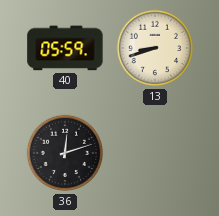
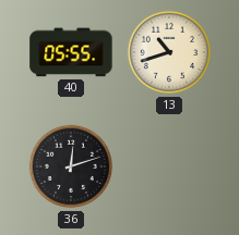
40: 05:59 -> 05:55
13: 8:42 -> 10:42
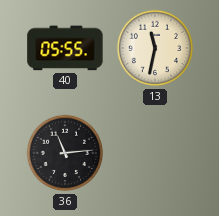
13: 10:42 -> 11:32
36: 12:12 -> 11:14
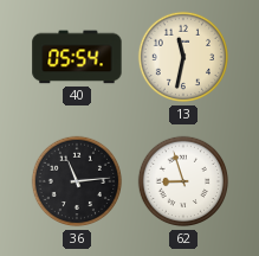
40: 05:55 -> 05:54
62: none -> 8:57
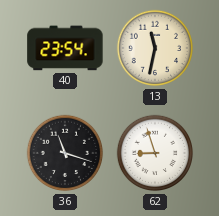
40: 05:54 -> 23:54
36: 11:14 -> 11:18
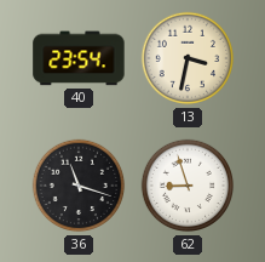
13: 11:32 -> 3:32
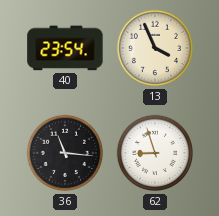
13: 3:32 -> 3:56
36: 11:18 -> 11:16
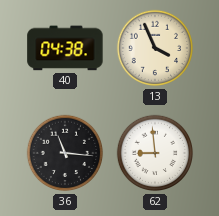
40: 23:54 -> 04:38
62: 8:57 -> 8:59
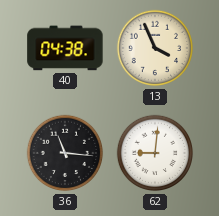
62: 8:59 -> 9:01
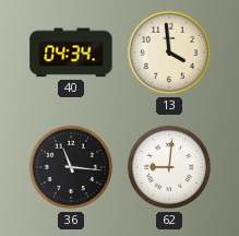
40: 04:38 -> 04:34
13: 3:56 -> 3:59
